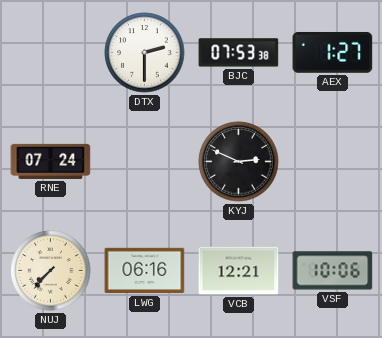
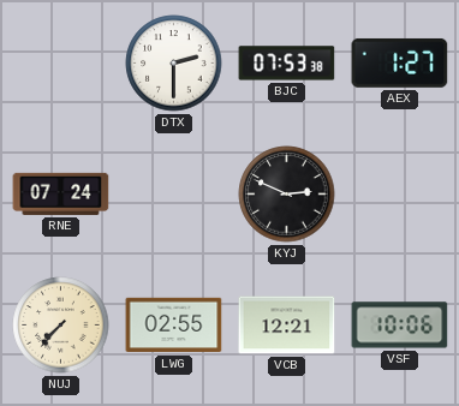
LWG: 06:16 -> 02:55
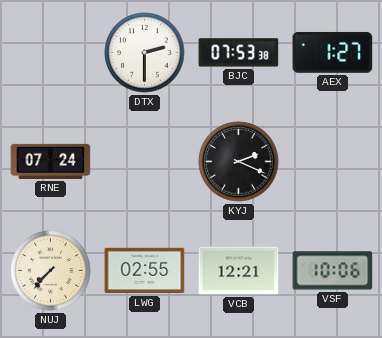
KYJ: 2:49 -> 2:19
